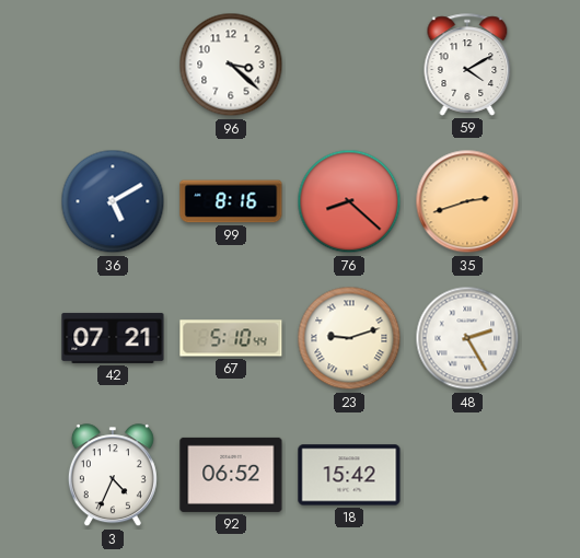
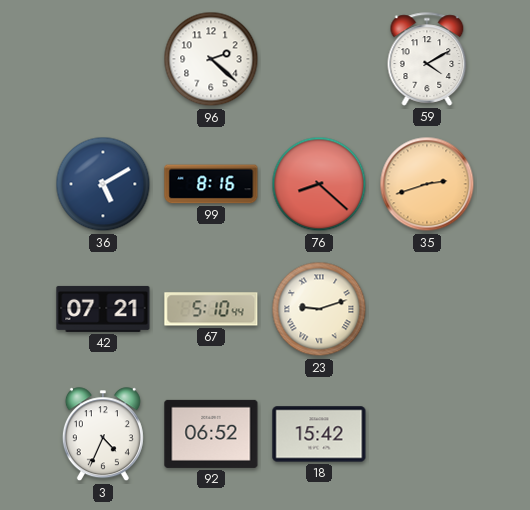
96: 3:22 -> 2:22
48: 2:25 -> none
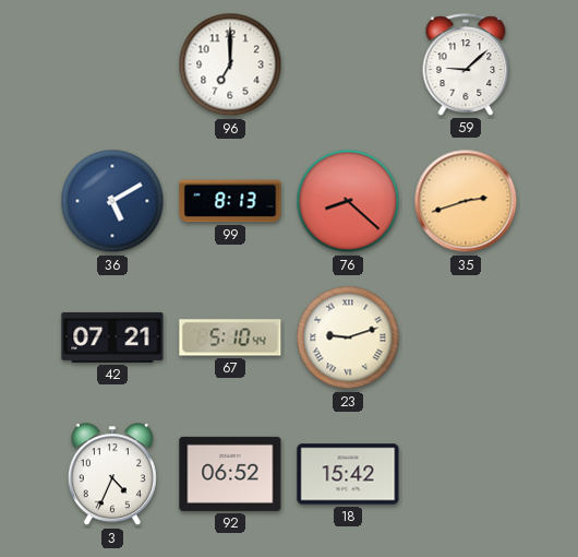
96: 2:22 -> 7:00
59: 4:10 -> 9:08
99: 8:16 -> 8:13
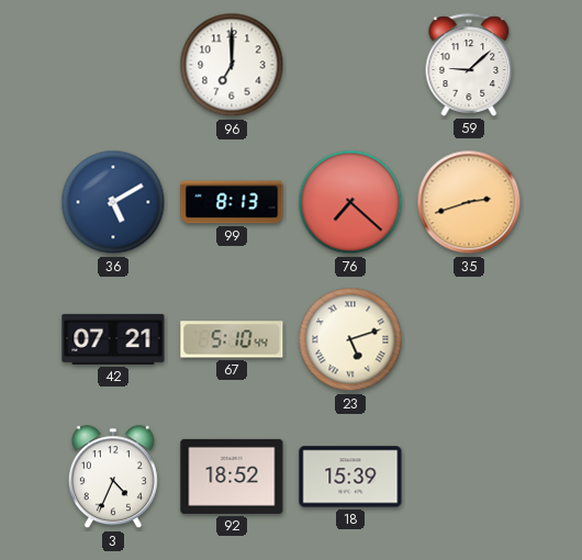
76: 8:22 -> 7:22
23: 9:12 -> 5:12
92: 06:52 -> 18:52
18: 15:42 -> 15:39
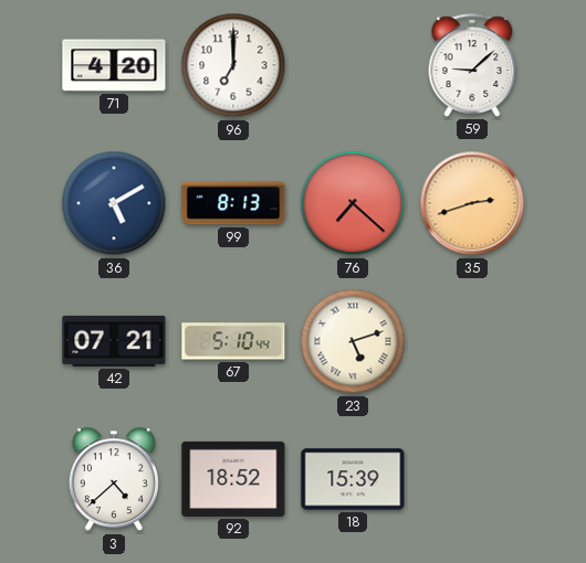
71: none -> 4:20
3: 4:34 -> 4:38
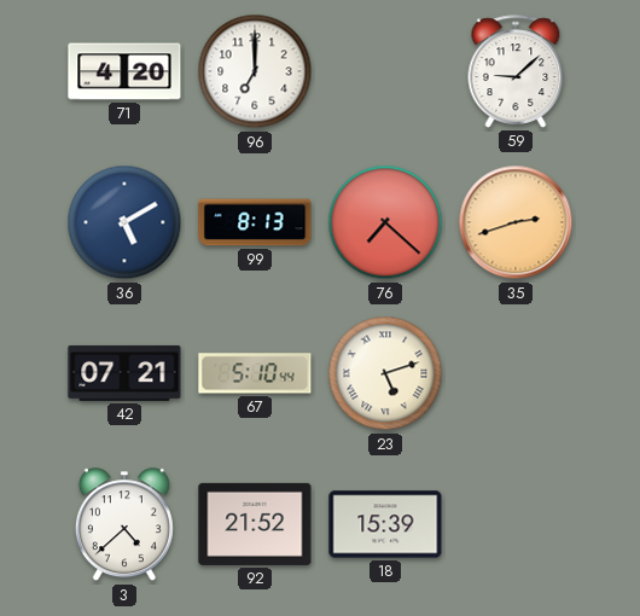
92: 18:52 -> 21:52
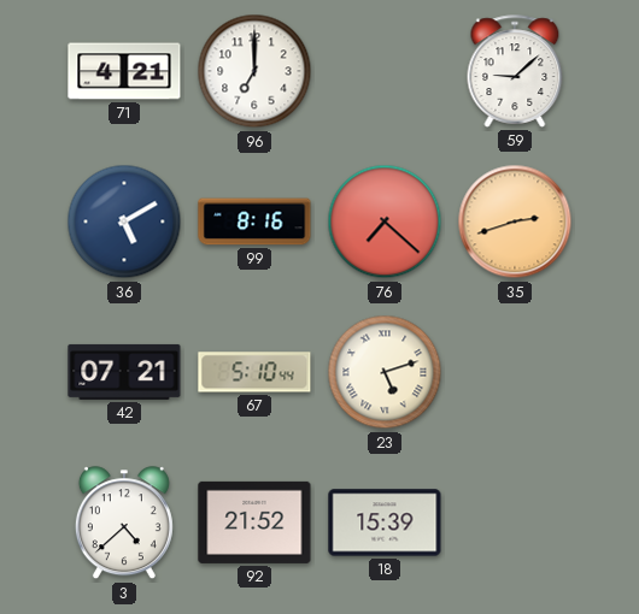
71: 4:20 -> 4:21
99: 8:13 -> 8:16
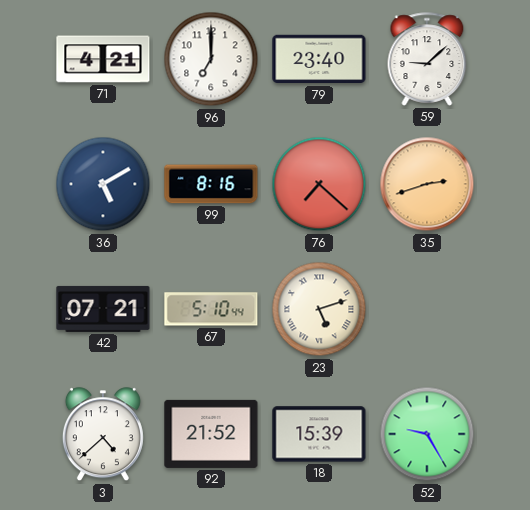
79: none -> 23:40
52: none -> 9:25
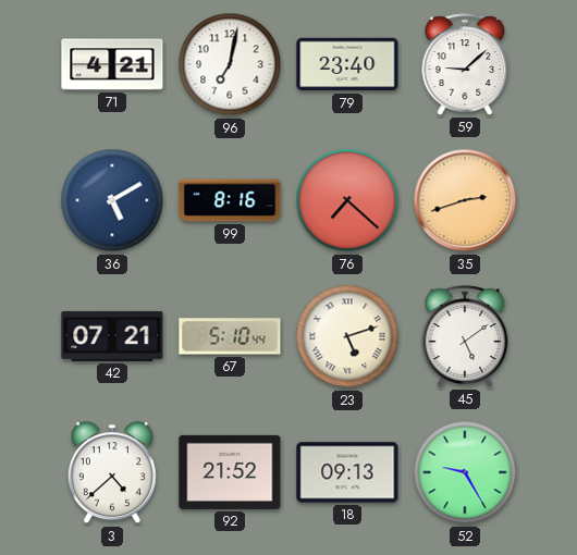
96: 7:00 -> 7:02
45: none -> 5:09
18: 15:39 -> 09:13
